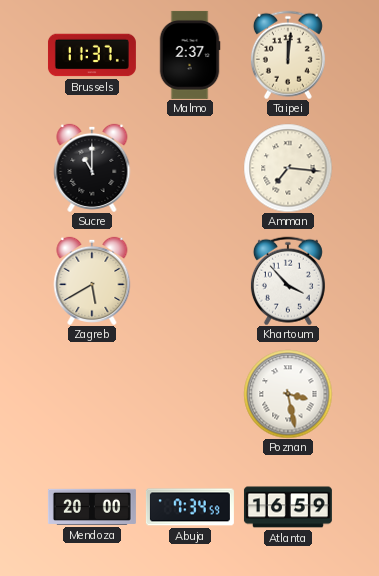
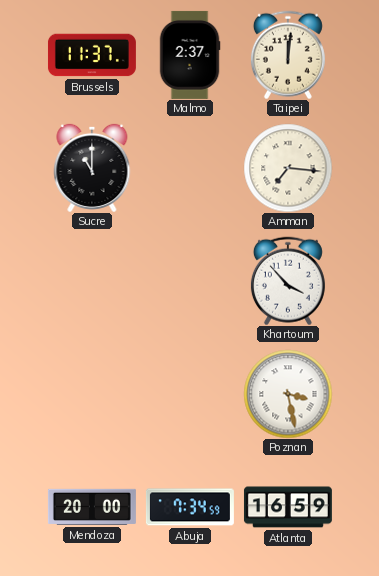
Zagreb: 5:40 -> none
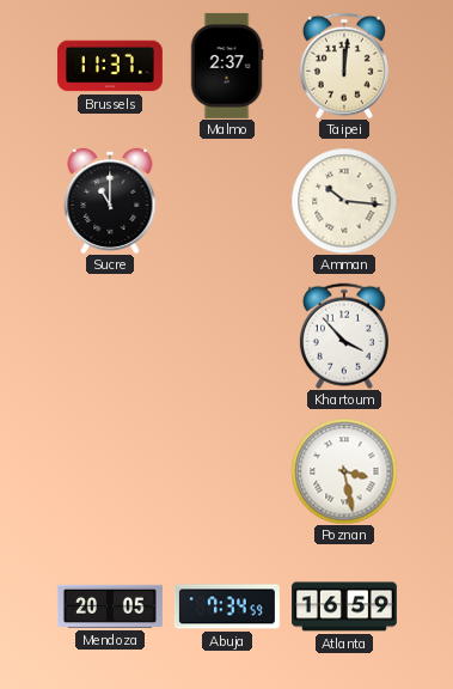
Amman: 7:16 -> 10:16
Mendoza: 20:00 -> 20:05
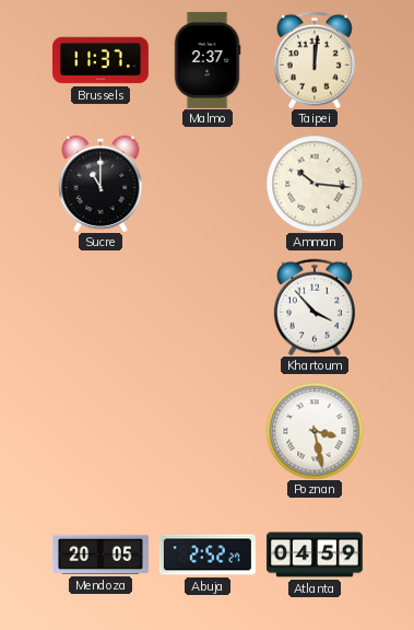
Abuja: 7:34 -> 2:52
Atlanta: 16:59 -> 04:59
